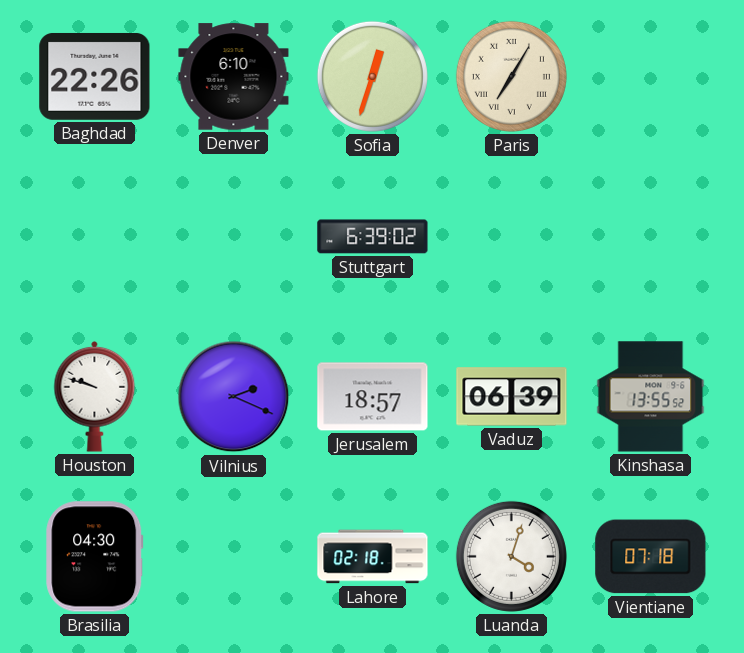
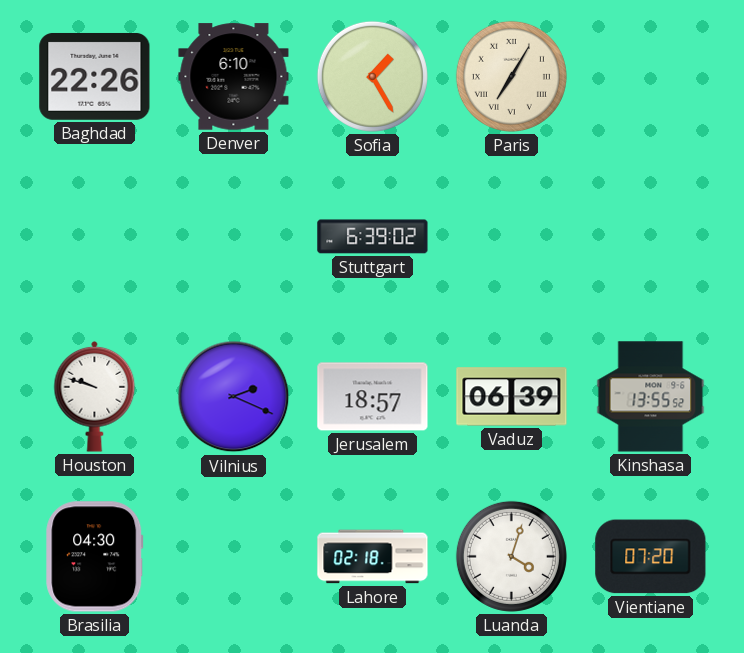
Sofia: 12:33 -> 1:25
Vientiane: 07:18 -> 07:20
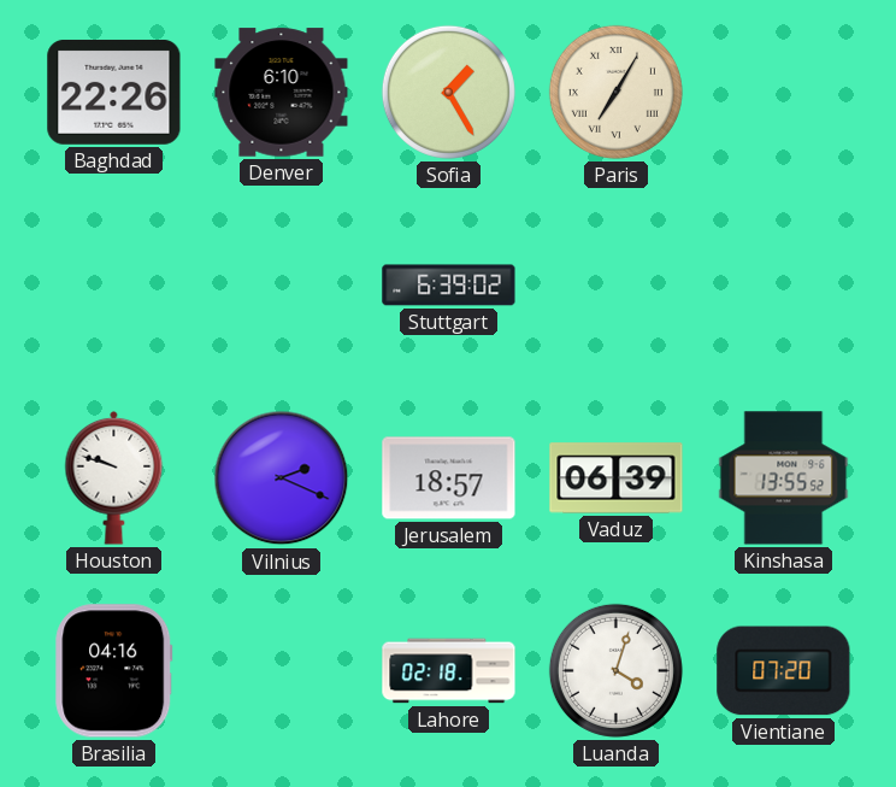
Brasilia: 04:30 -> 04:16
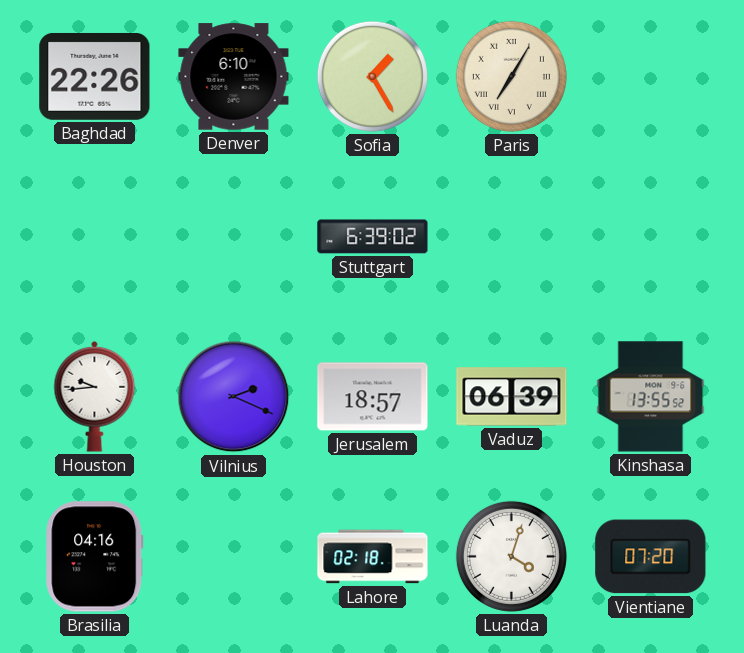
Houston: 9:48 -> 9:44
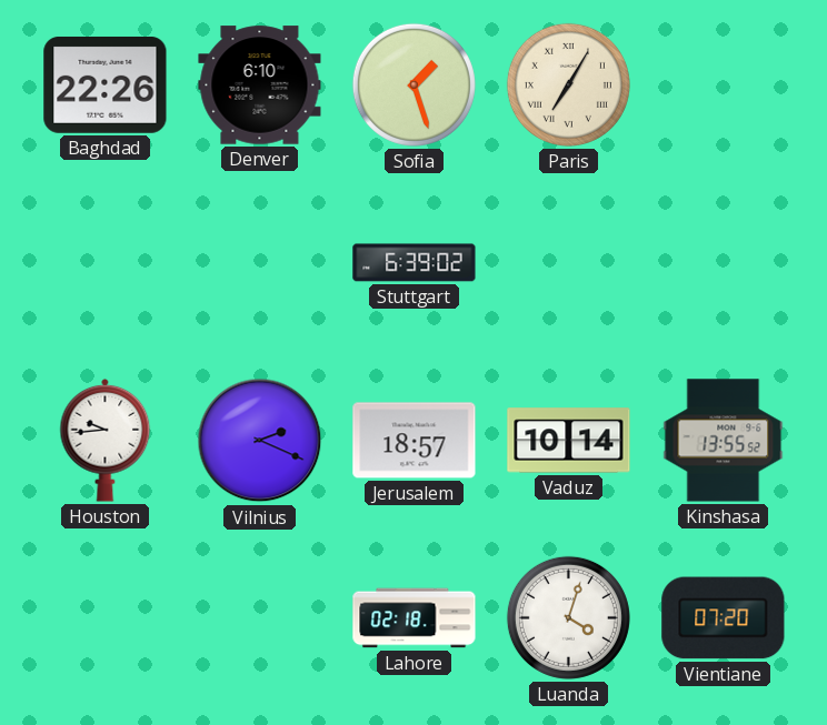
Sofia: 1:25 -> 1:27
Vaduz: 06:39 -> 10:14
Brasilia: 04:16 -> none
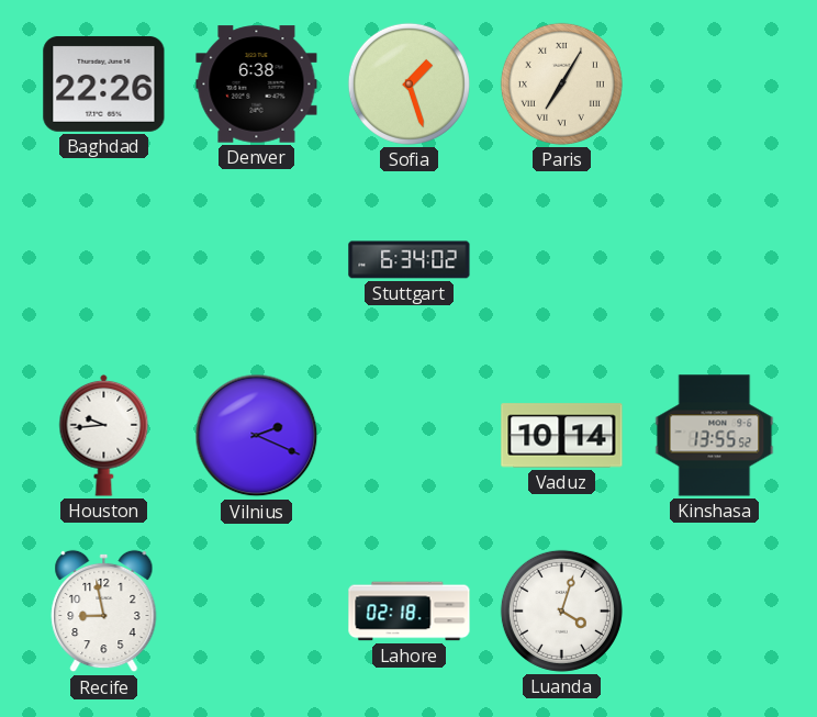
Denver: 6:10 -> 6:38
Stuttgart: 6:39 -> 6:34
Jerusalem: 18:57 -> none
Recife: none -> 8:58
Vientiane: 07:20 -> none
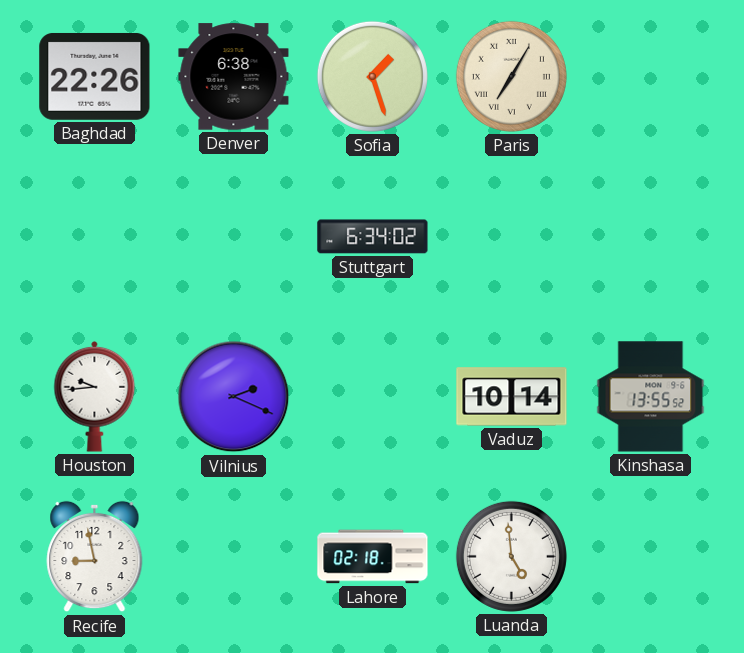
Luanda: 4:03 -> 4:59
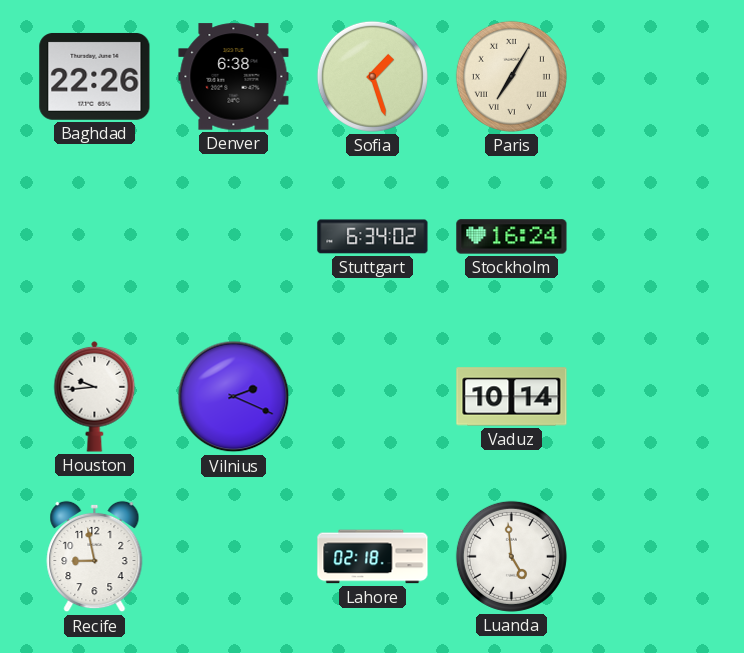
Stockholm: none -> 16:24
Kinshasa: 13:55 -> none
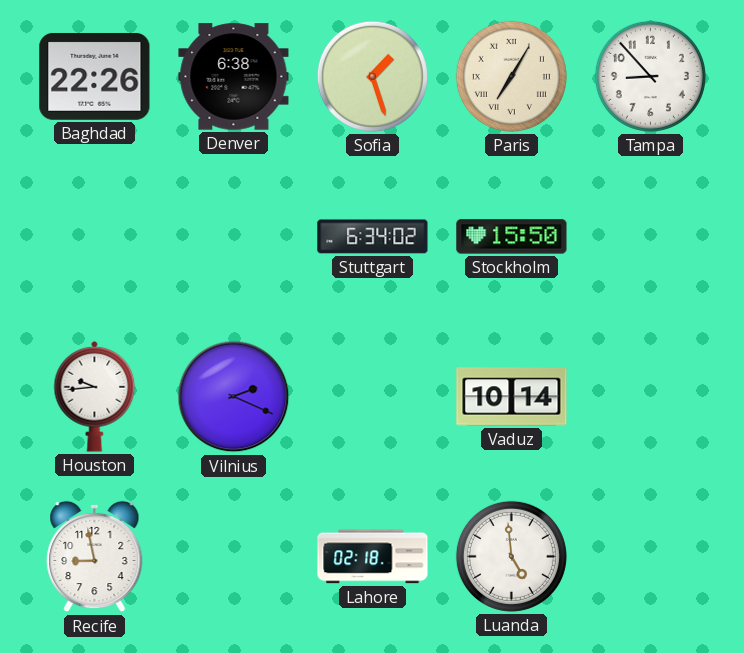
Tampa: none -> 8:53
Stockholm: 16:24 -> 15:50
